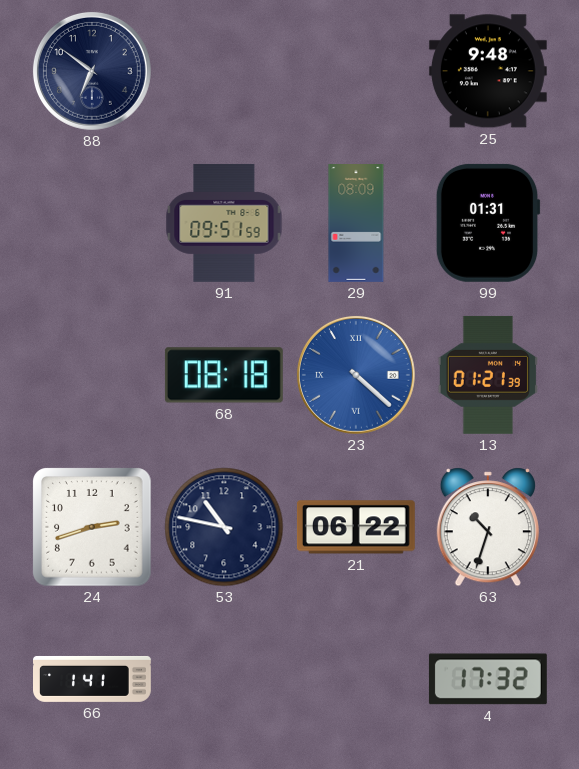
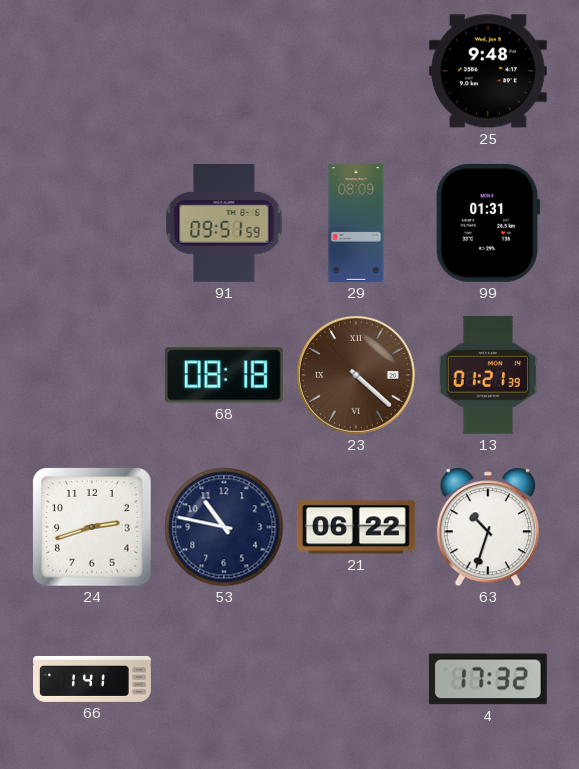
88: 6:51 -> none
23 dial: blue -> brown
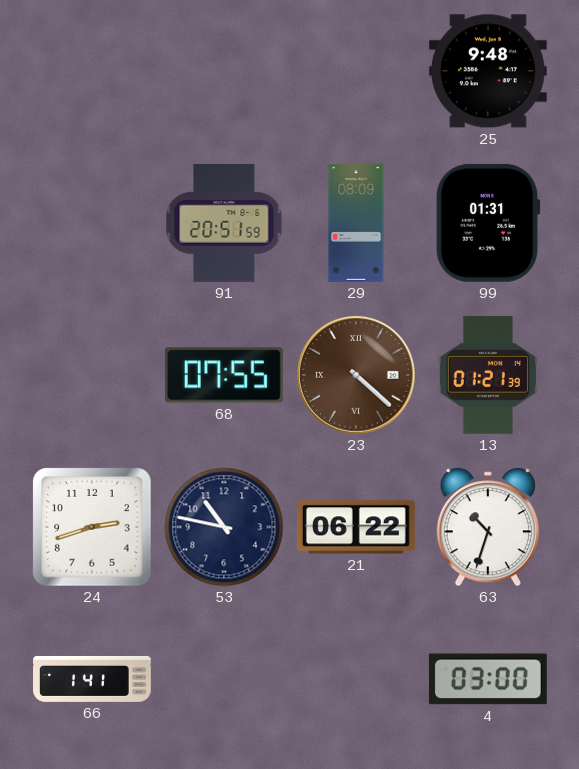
91: 09:51 -> 20:51
68: 08:18 -> 07:55
4: 17:32 -> 03:00
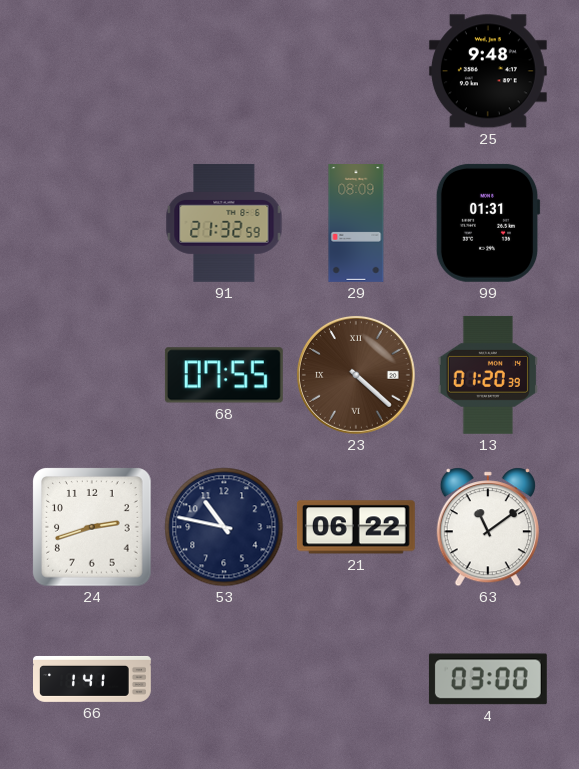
91: 20:51 -> 21:32
13: 01:21 -> 01:20
63: 10:33 -> 11:09
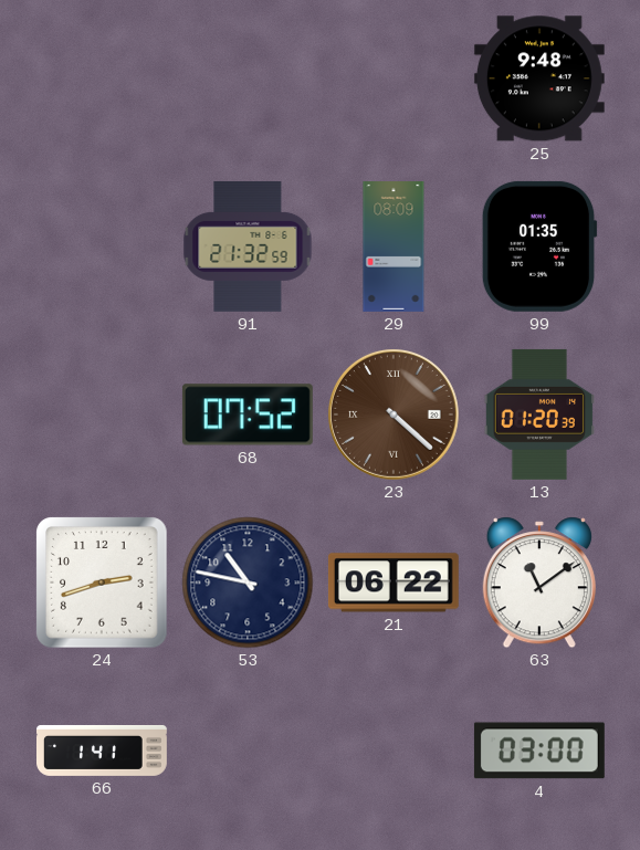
99: 01:31 -> 01:35
68: 07:55 -> 07:52
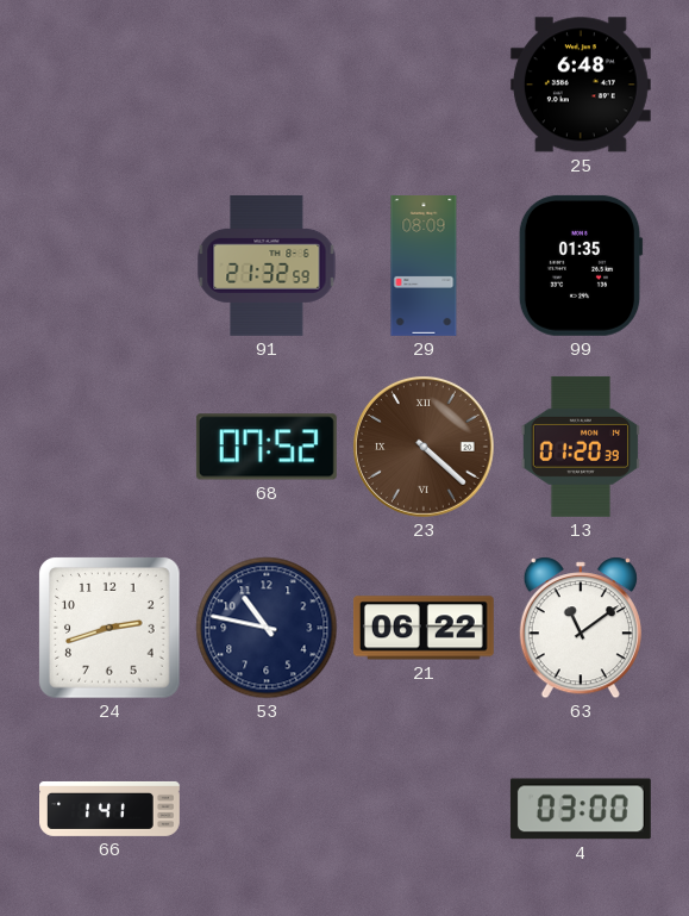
25: 9:48 -> 6:48
